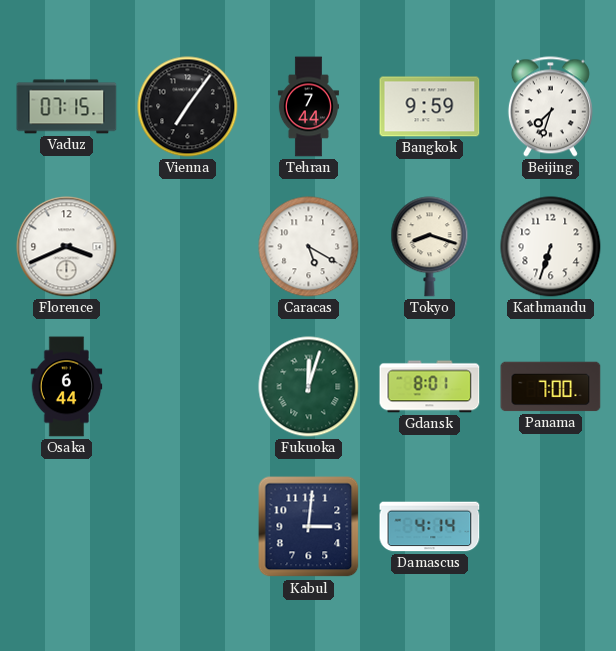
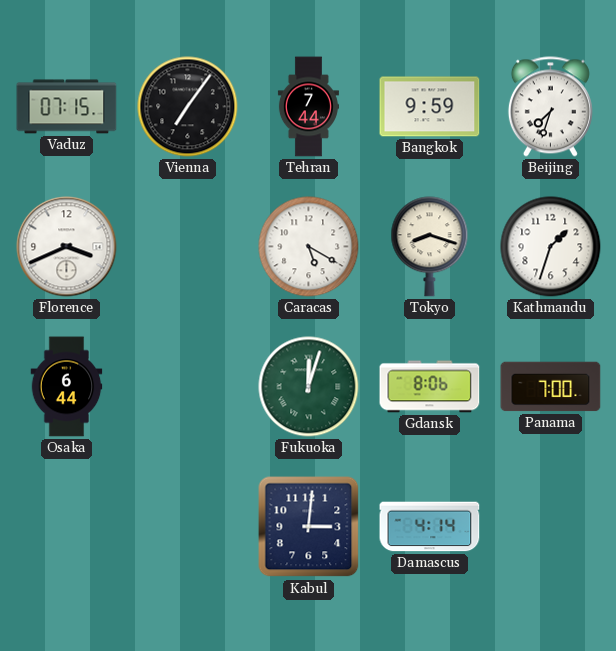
Kathmandu: 6:33 -> 1:33
Gdansk: 8:01 -> 8:06
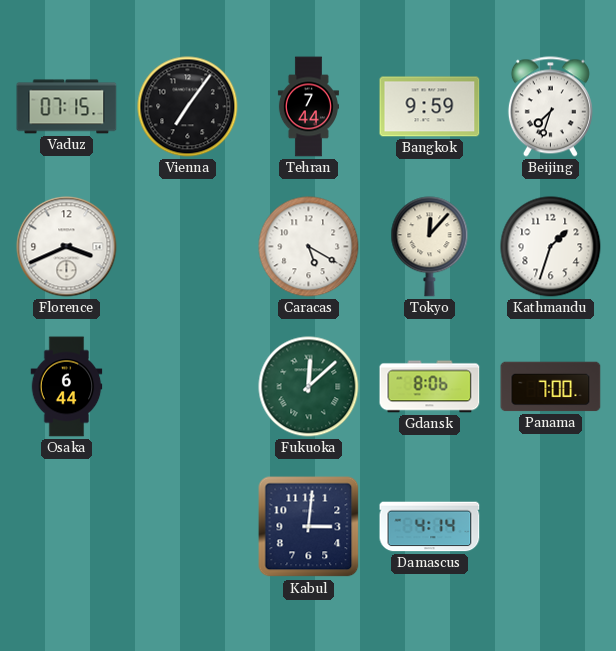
Tokyo: 8:18 -> 12:07
Fukuoka: 12:03 -> 12:08
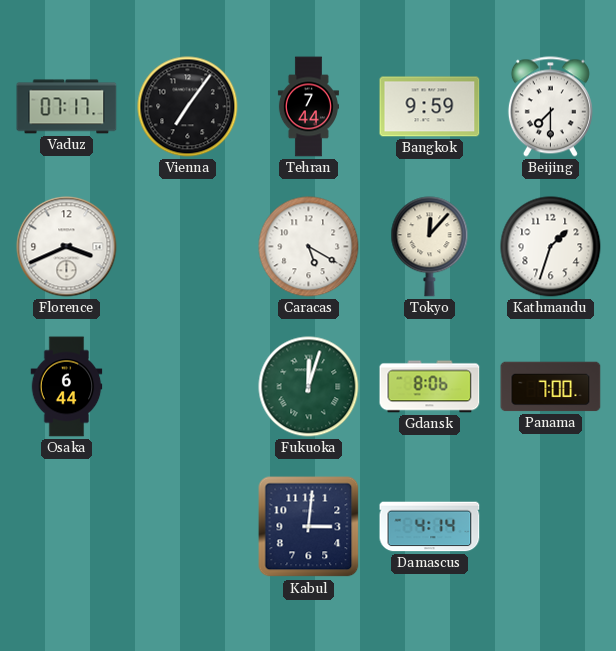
Vaduz: 07:15 -> 07:17
Beijing: 7:33 -> 7:30
Fukuoka: 12:08 -> 12:03
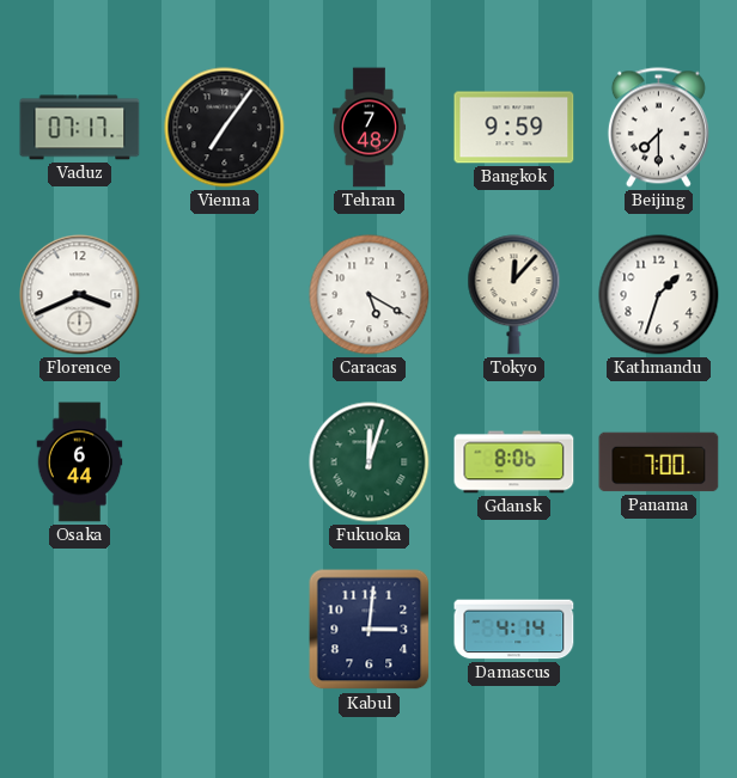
Tehran: 7:44 -> 7:48
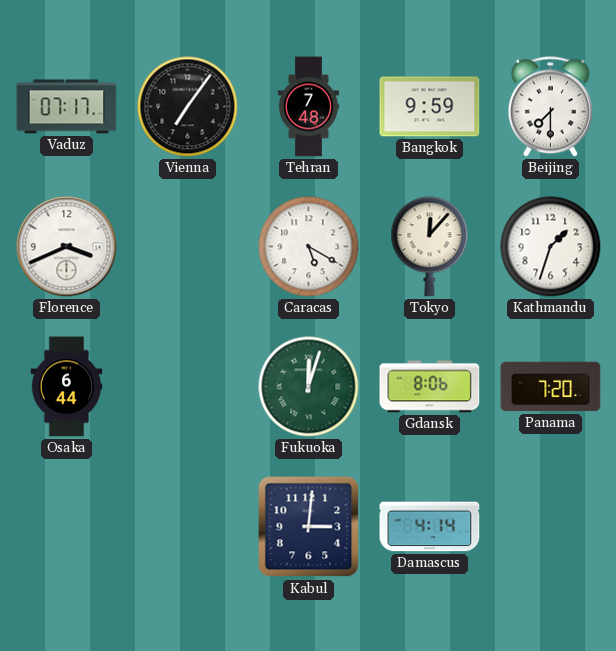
Panama: 7:00 -> 7:20
